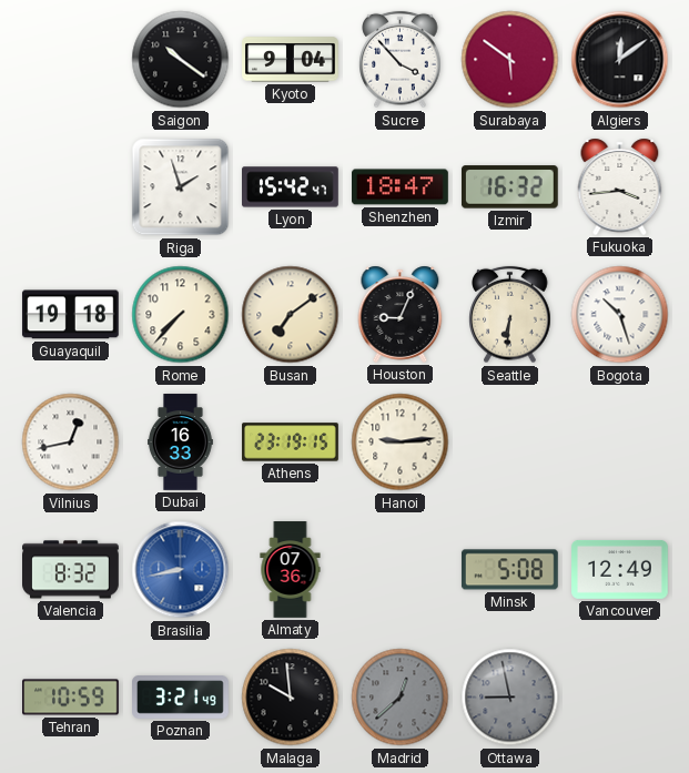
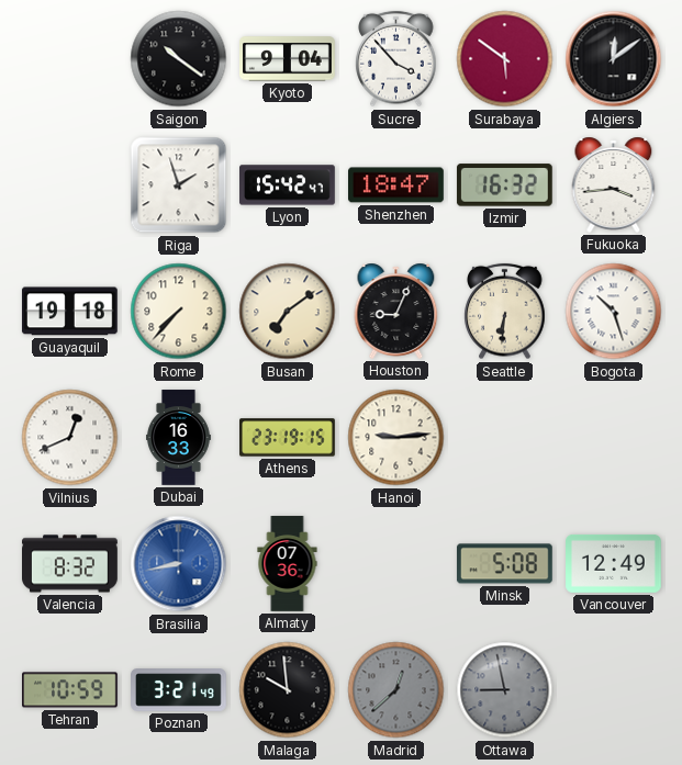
Vilnius: 12:43 -> 12:41
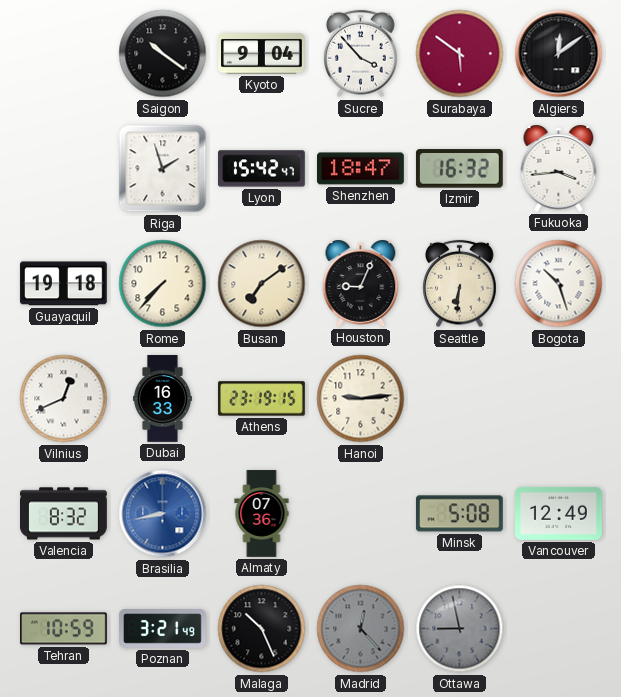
Malaga: 9:59 -> 10:26
Madrid: 12:38 -> 12:23
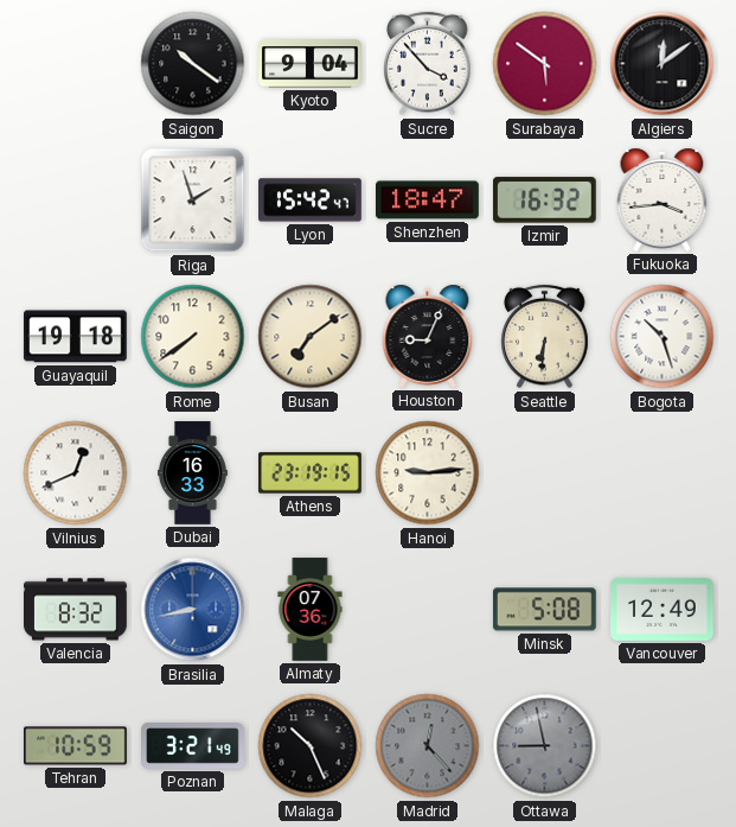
Rome: 7:37 -> 7:39
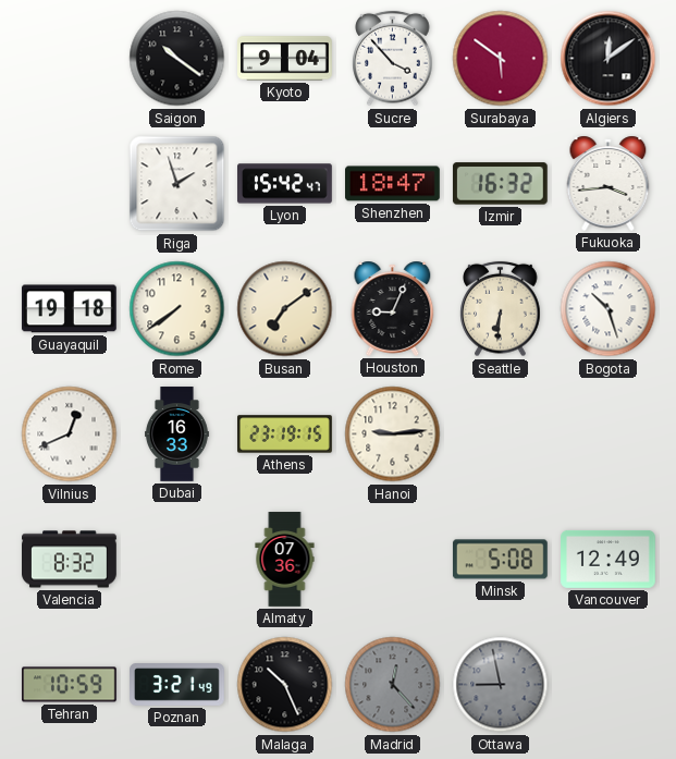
Brasilia: 8:43 -> none
